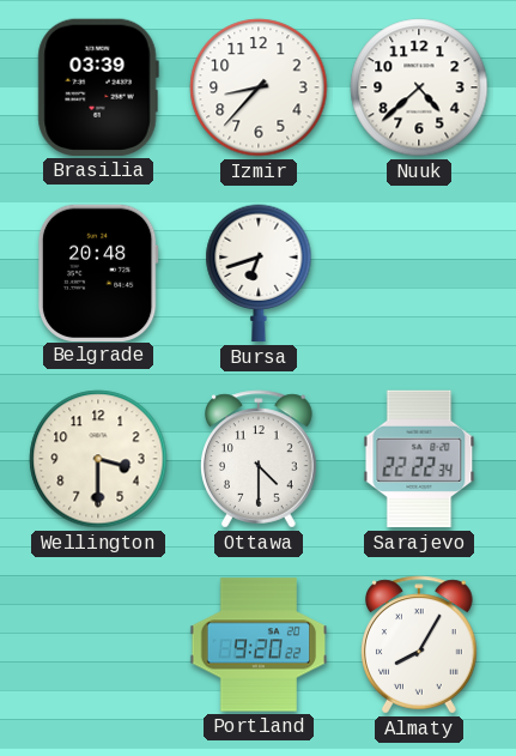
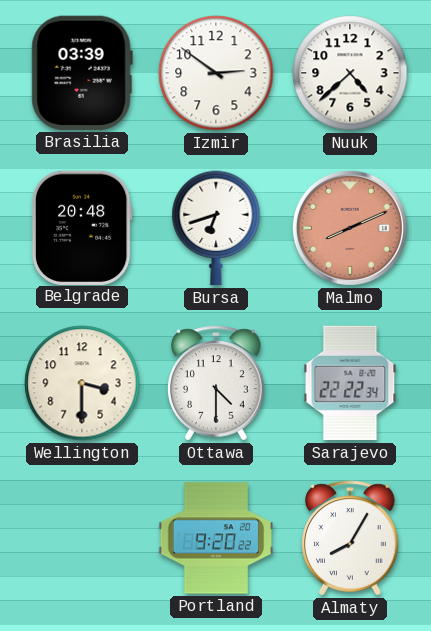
Izmir: 8:37 -> 2:51
Malmo: none -> 8:11
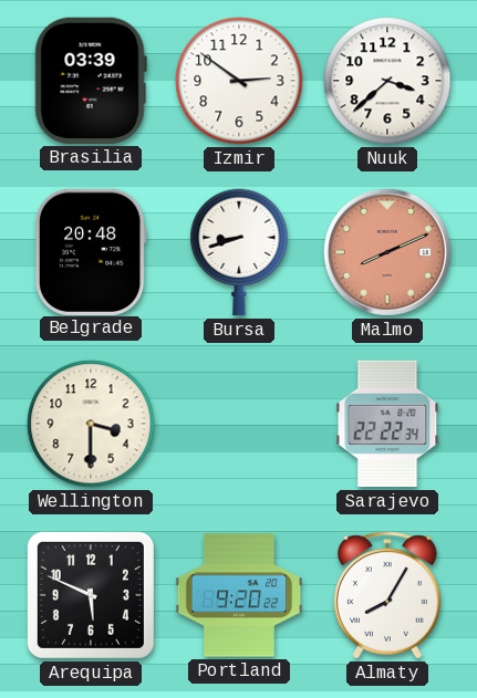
Nuuk: 4:38 -> 3:38
Bursa: 6:42 -> 8:42
Ottawa: 4:30 -> none
Arequipa: none -> 5:49
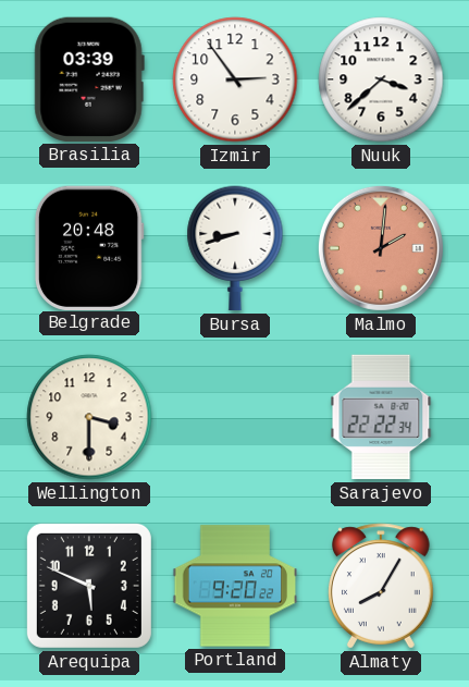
Izmir: 2:51 -> 2:54
Malmo: 8:11 -> 2:01
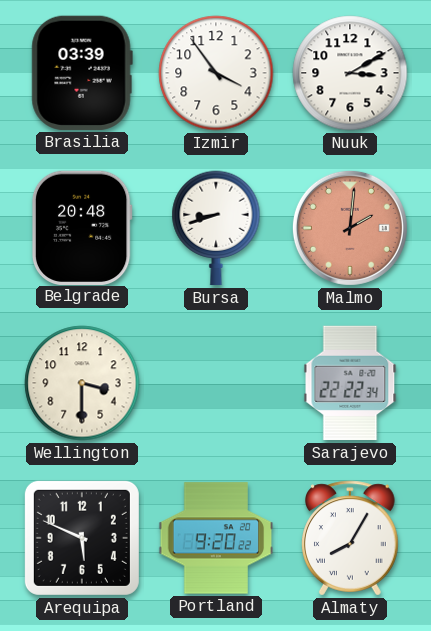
Izmir: 2:54 -> 3:54
Nuuk: 3:38 -> 3:10
